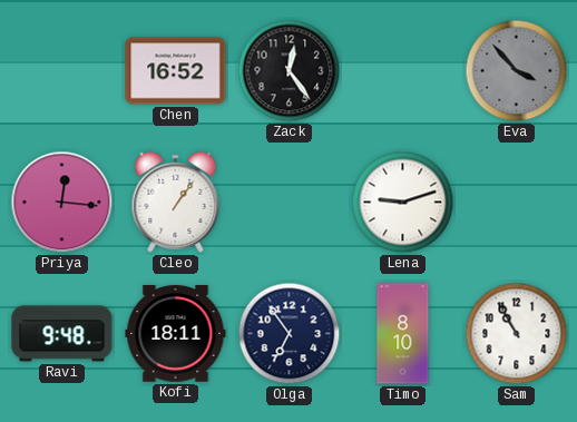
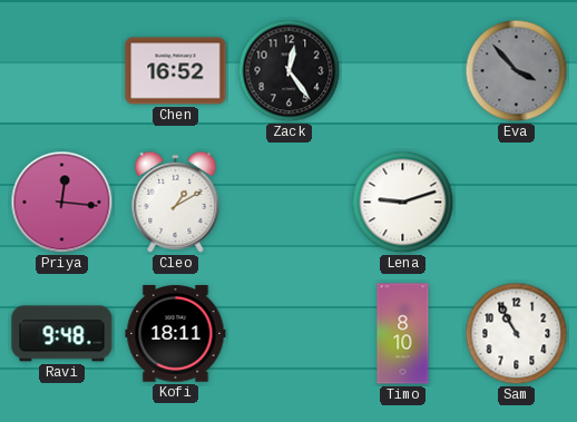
Cleo: 1:06 -> 1:10
Olga: 6:54 -> none
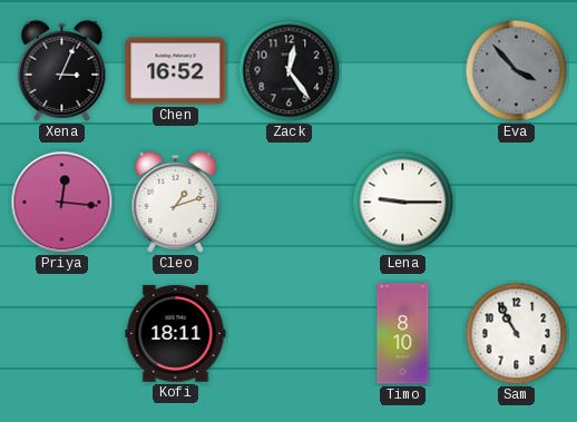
Xena: none -> 3:04
Cleo: 1:10 -> 1:12
Lena: 9:12 -> 9:15
Ravi: 9:48 -> none
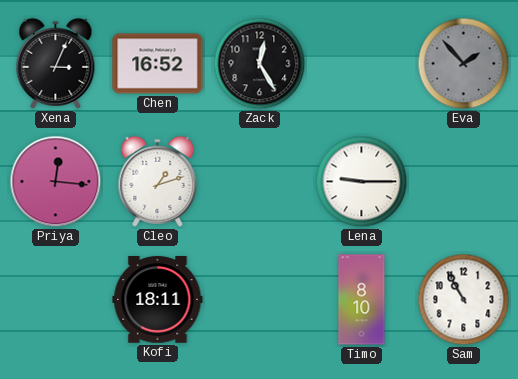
Zack: 12:24 -> 12:25
Eva: 3:53 -> 1:53
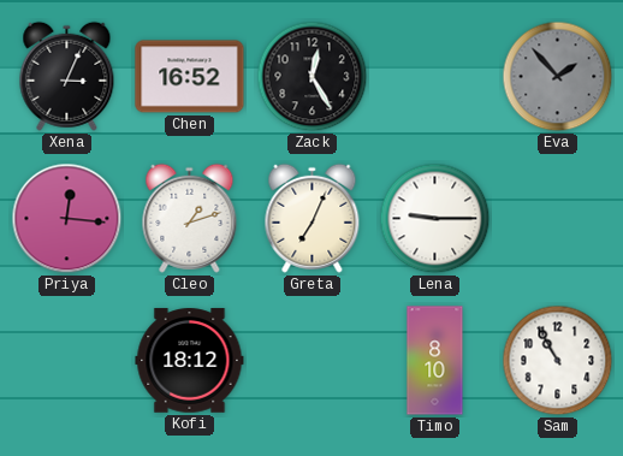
Greta: none -> 7:04
Kofi: 18:11 -> 18:12
